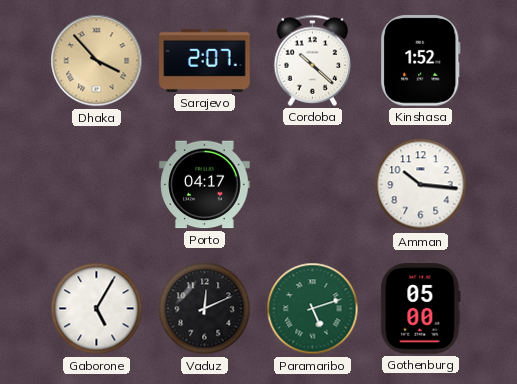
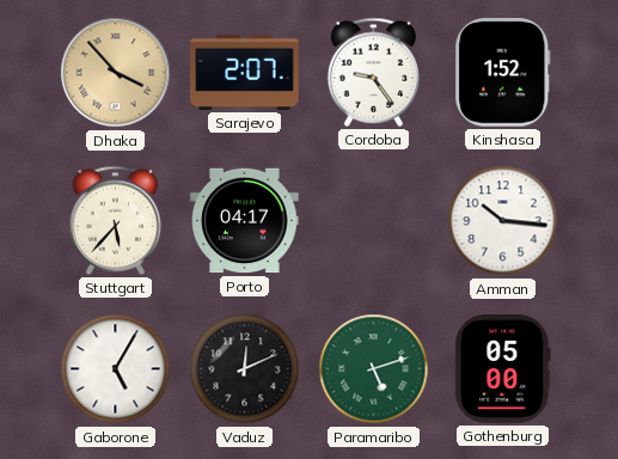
Cordoba: 10:22 -> 9:24
Stuttgart: none -> 5:37
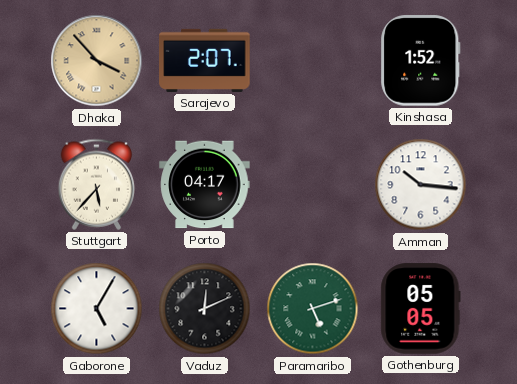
Cordoba: 9:24 -> none
Gothenburg: 05:00 -> 05:05
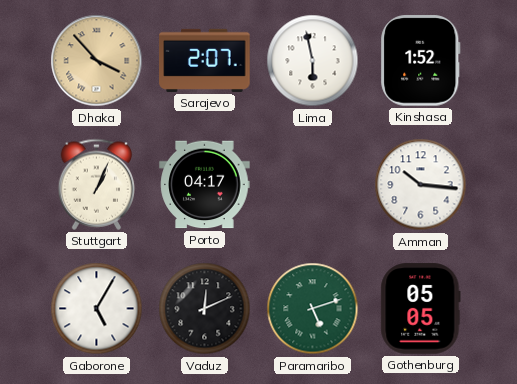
Lima: none -> 5:58
Stuttgart: 5:37 -> 1:04
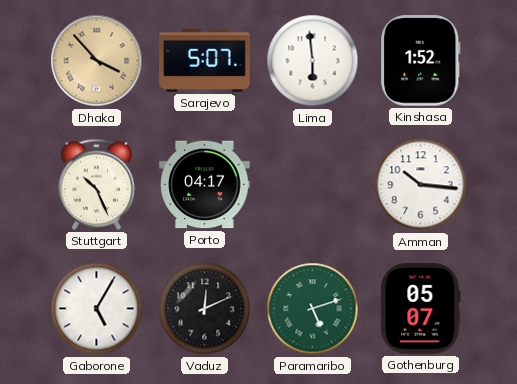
Sarajevo: 2:07 -> 5:07
Lima: 5:58 -> 5:59
Stuttgart: 1:04 -> 10:26
Gothenburg: 05:05 -> 05:07
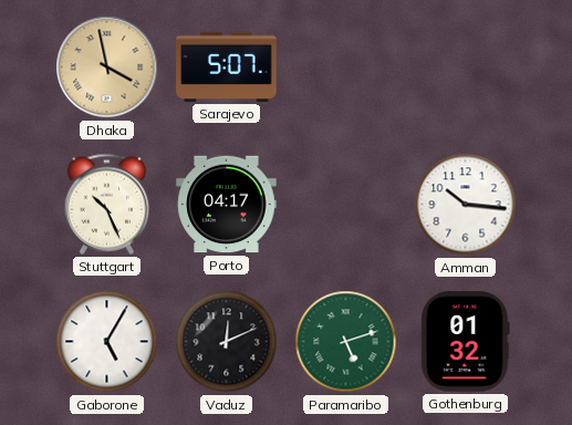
Dhaka: 3:53 -> 3:58
Lima: 5:59 -> none
Kinshasa: 1:52 -> none
Gothenburg: 05:07 -> 01:32
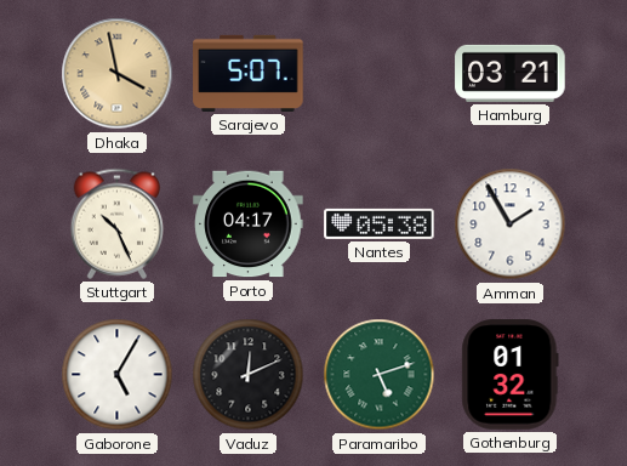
Hamburg: none -> 03:21
Nantes: none -> 05:38
Amman: 10:16 -> 1:55
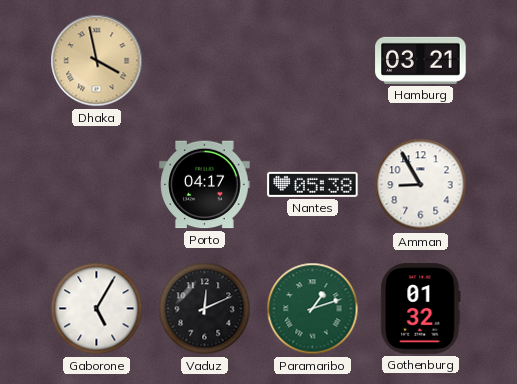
Sarajevo: 5:07 -> none
Stuttgart: 10:26 -> none
Amman: 1:55 -> 8:55
Paramaribo: 5:12 -> 1:12
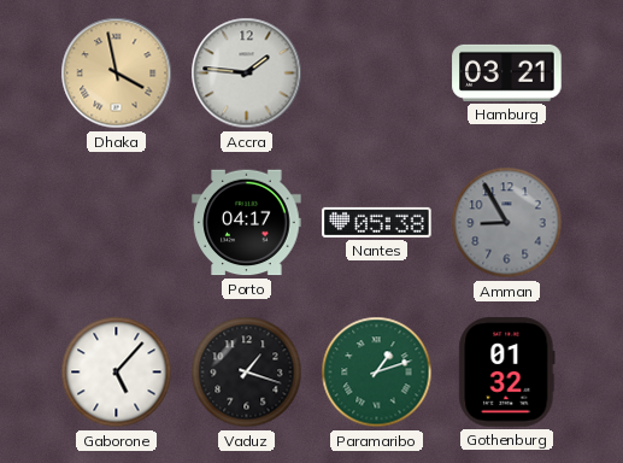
Accra: none -> 1:46
Amman dial: white -> grey
Gaborone: 5:05 -> 5:07
Vaduz: 12:11 -> 1:18
